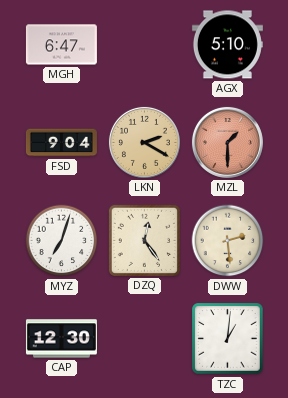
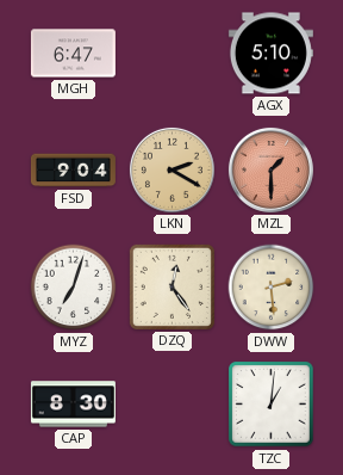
CAP: 12:30 -> 8:30
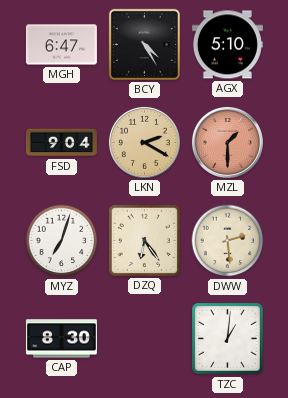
BCY: none -> 4:25
DZQ: 12:24 -> 6:24
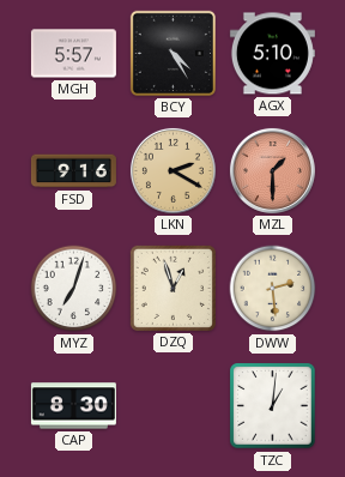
MGH: 6:47 -> 5:57
FSD: 9:04 -> 9:16
DZQ: 6:24 -> 12:57
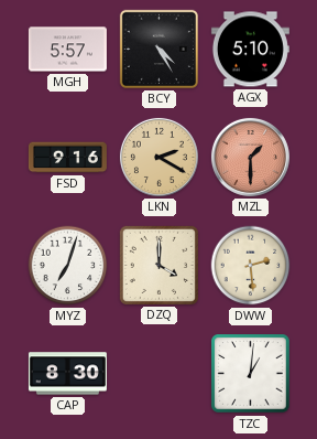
DZQ: 12:57 -> 4:00
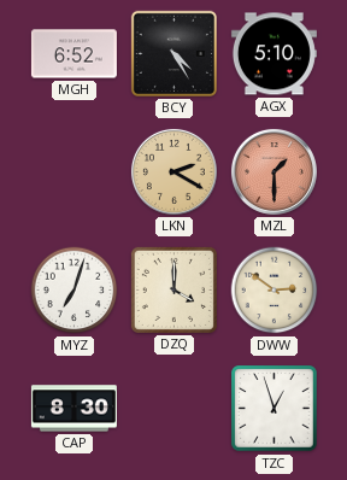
MGH: 5:57 -> 6:52
FSD: 9:16 -> none
DWW: 2:29 -> 2:51
TZC: 1:01 -> 12:57
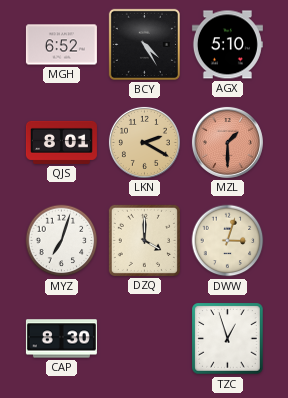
QJS: none -> 8:01
DWW: 2:51 -> 3:03
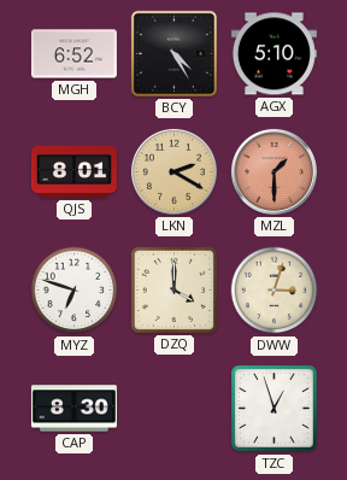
MYZ: 7:03 -> 6:48
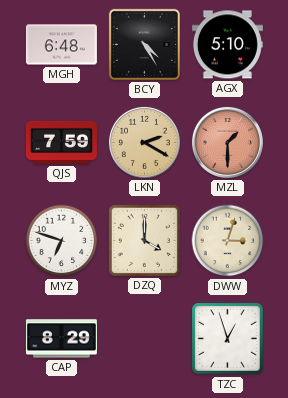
MGH: 6:52 -> 6:48
QJS: 8:01 -> 7:59
CAP: 8:30 -> 8:29
